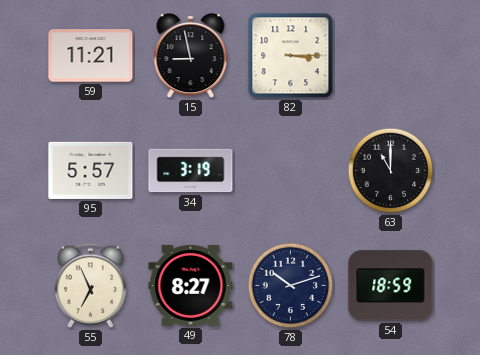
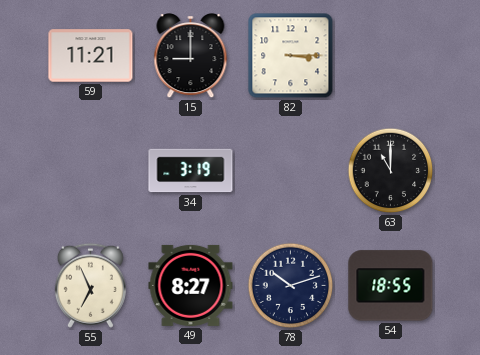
15: 8:58 -> 9:00
95: 5:57 -> none
54: 18:59 -> 18:55
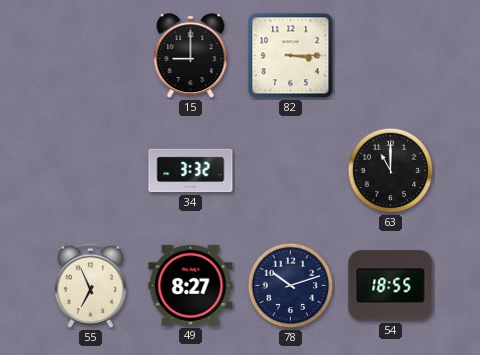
59: 11:21 -> none
34: 3:19 -> 3:32
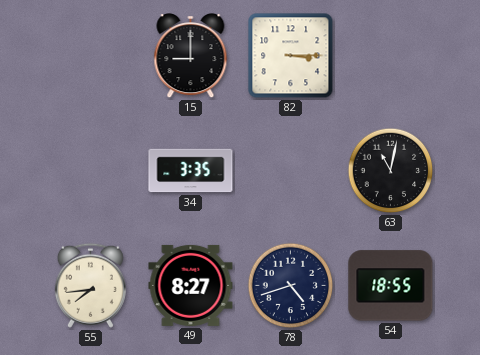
34: 3:32 -> 3:35
63: 11:00 -> 11:02
55: 6:56 -> 7:44
78: 10:12 -> 4:42
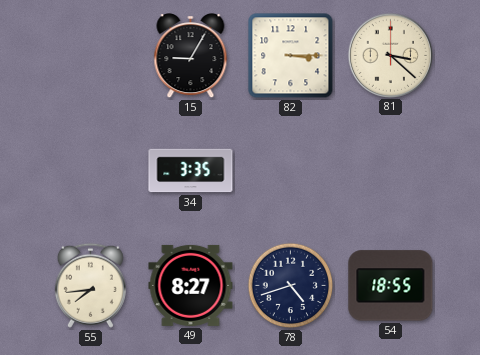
15: 9:00 -> 9:05
81: none -> 3:22
63: 11:02 -> none
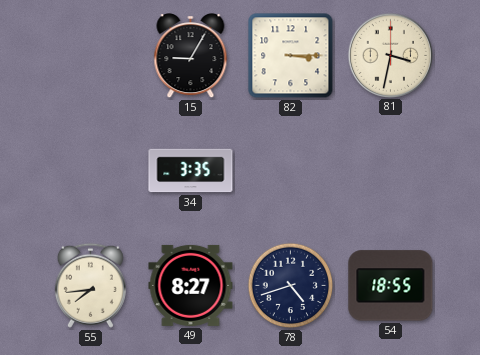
81: 3:22 -> 3:32
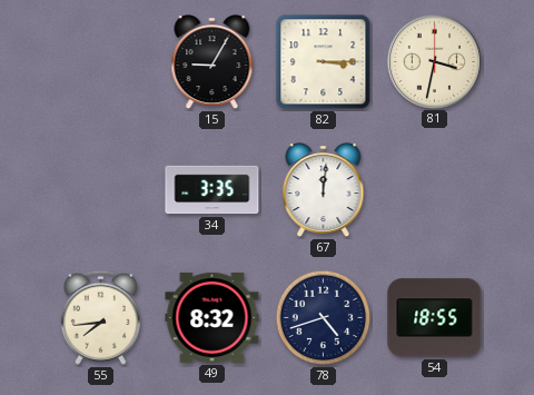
67: none -> 12:01
49: 8:27 -> 8:32
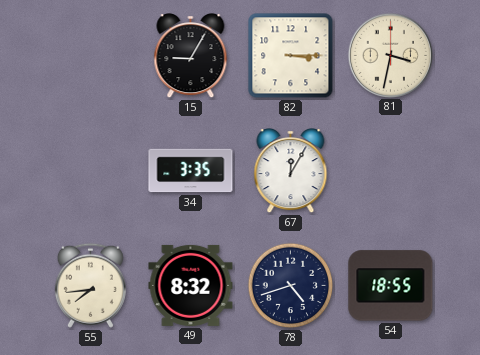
67: 12:01 -> 12:05
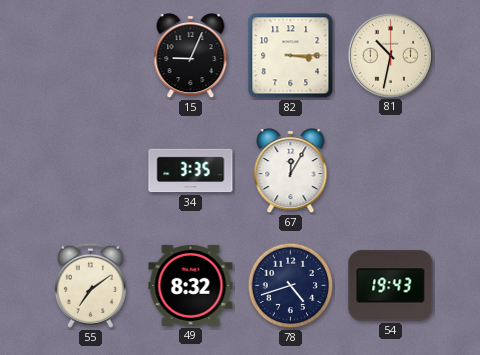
15: 9:05 -> 9:04
81: 3:32 -> 10:32
55: 7:44 -> 7:09
54: 18:55 -> 19:43
